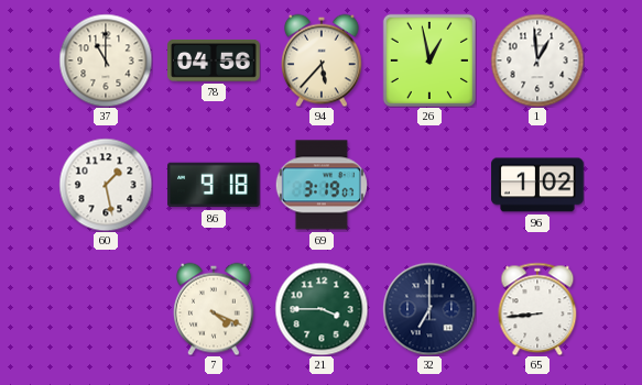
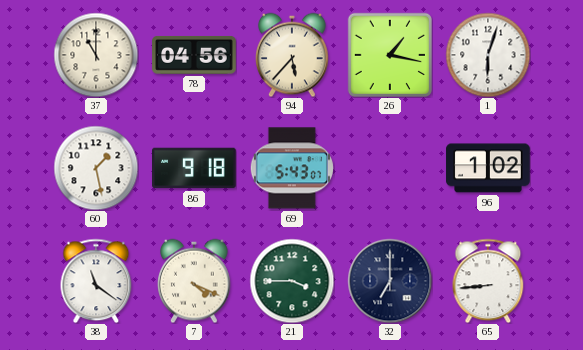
26: 12:58 -> 1:17
1: 12:59 -> 6:03
69: 3:19 -> 5:43
38: none -> 11:21
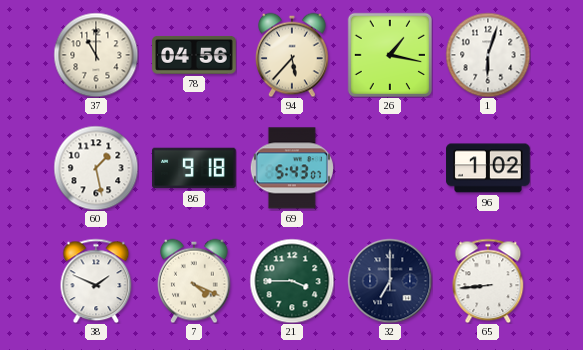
38: 11:21 -> 1:49
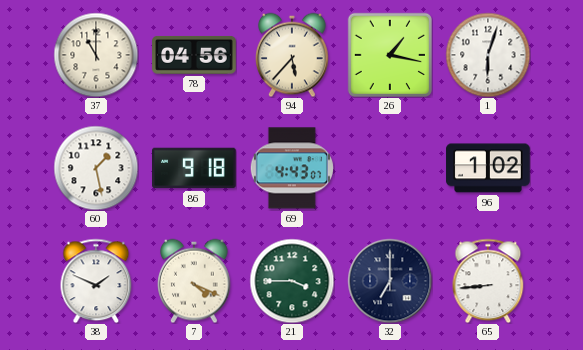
69: 5:43 -> 4:43
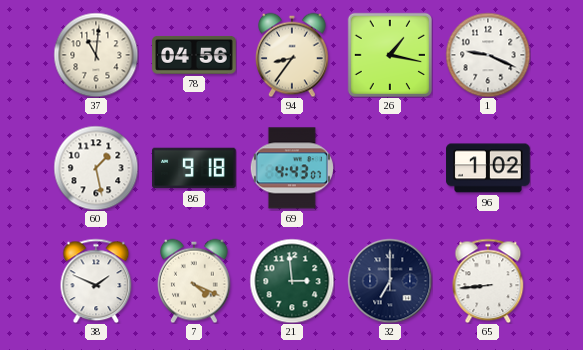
37: 11:00 -> 11:01
94: 5:37 -> 8:36
1: 6:03 -> 9:19
21: 3:45 -> 2:59
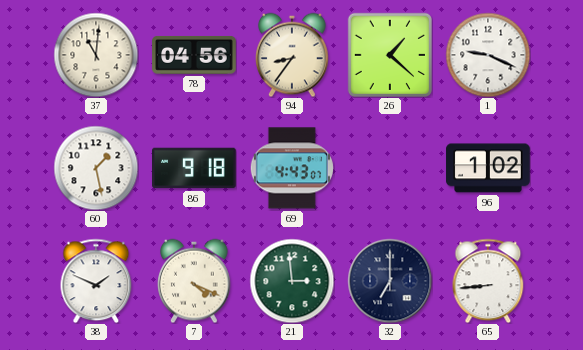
26: 1:17 -> 1:22
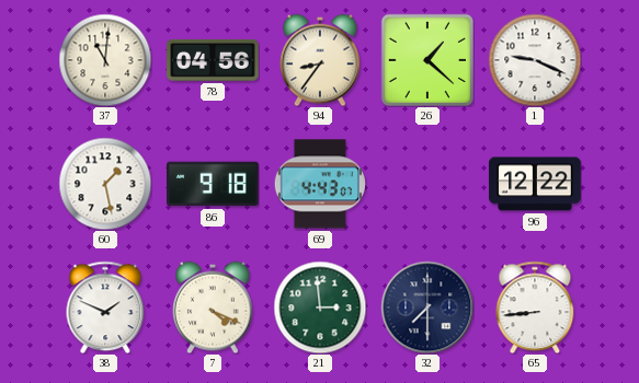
96: 1:02 -> 12:22
32: 7:00 -> 7:30
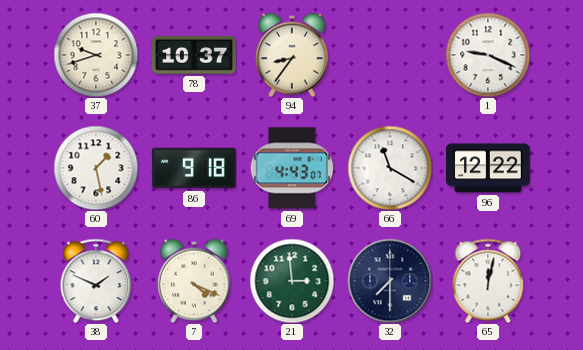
37: 11:01 -> 9:42
78: 04:56 -> 10:37
26: 1:22 -> none
66: none -> 11:20
65: 8:44 -> 12:02
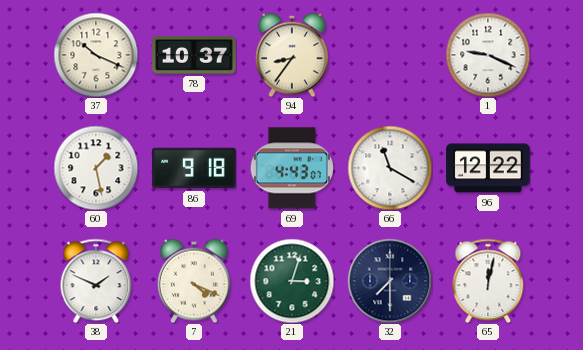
37: 9:42 -> 10:19
21: 2:59 -> 3:03
